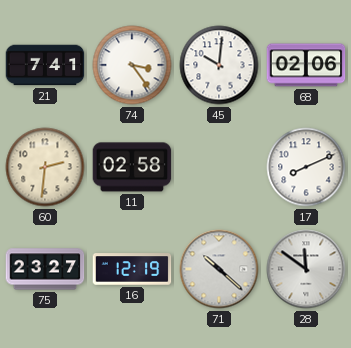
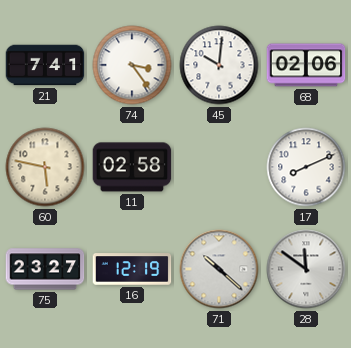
60: 2:31 -> 5:47
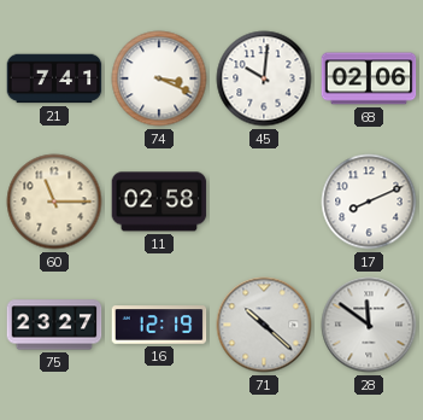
74: 3:24 -> 3:19
60: 5:47 -> 11:15
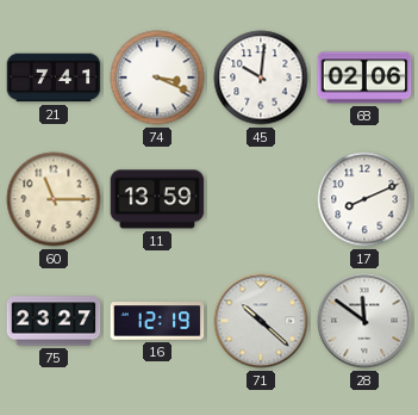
11: 02:58 -> 13:59
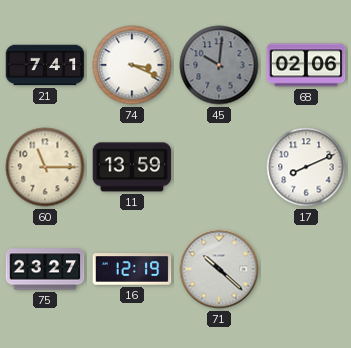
45 dial: white -> grey
28: 11:51 -> none
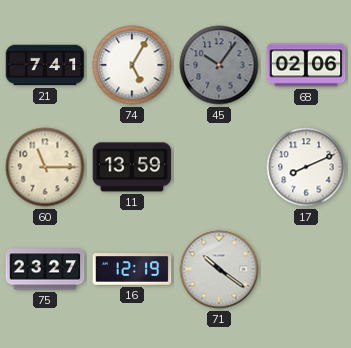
74: 3:19 -> 5:05
45: 10:01 -> 10:06
71: 10:22 -> 10:21
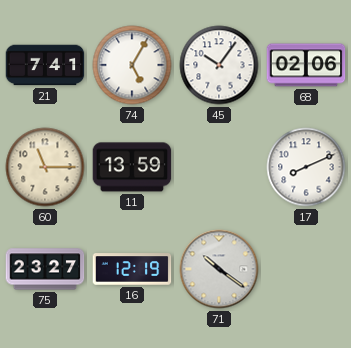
45 dial: grey -> white
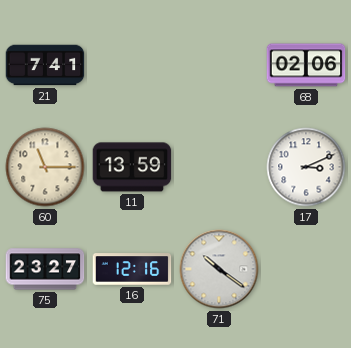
74: 5:05 -> none
45: 10:06 -> none
17: 8:11 -> 3:11
16: 12:19 -> 12:16
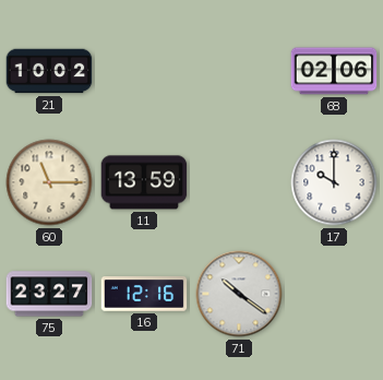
21: 7:41 -> 10:02
17: 3:11 -> 10:00
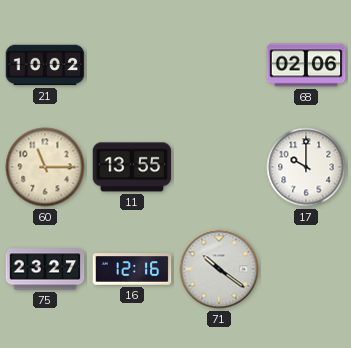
11: 13:59 -> 13:55
